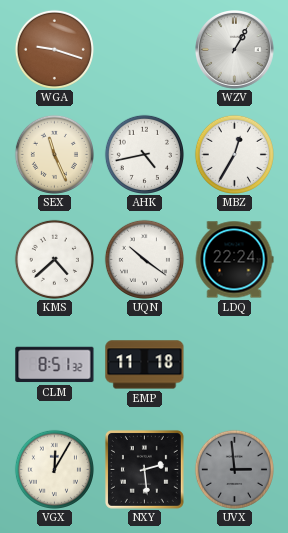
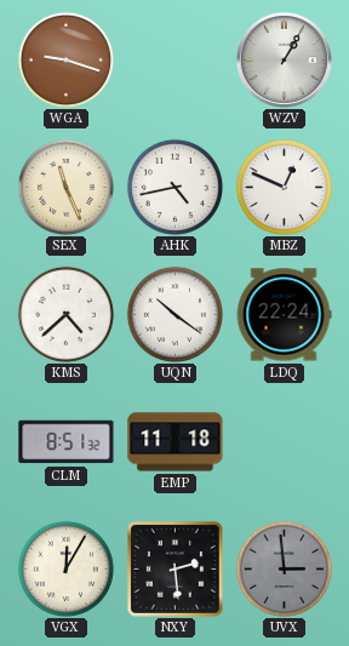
MBZ: 12:35 -> 12:49
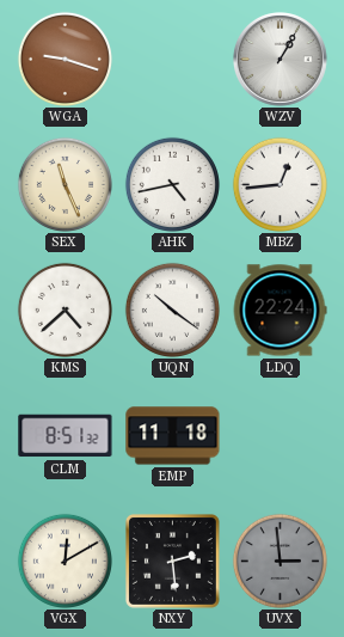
MBZ: 12:49 -> 12:44
VGX: 12:05 -> 12:10
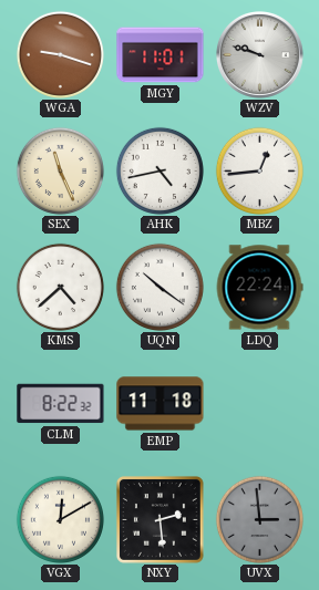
MGY: none -> 11:01
WZV: 1:05 -> 9:48
CLM: 8:51 -> 8:22
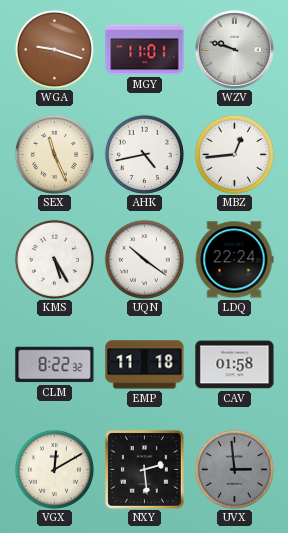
KMS: 4:38 -> 5:25
CAV: none -> 01:58
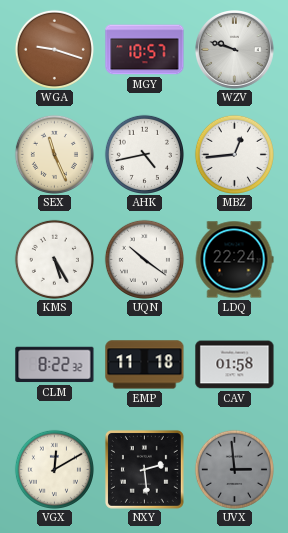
MGY: 11:01 -> 10:57
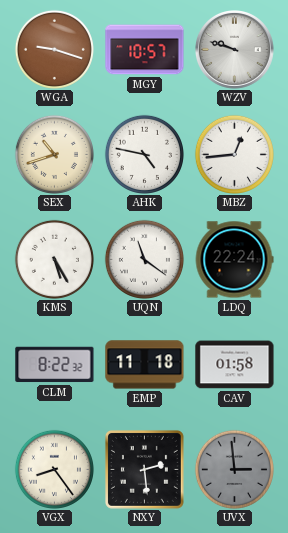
SEX: 11:26 -> 10:42
AHK: 4:43 -> 4:47
UQN: 10:21 -> 11:21
VGX: 12:10 -> 8:24
